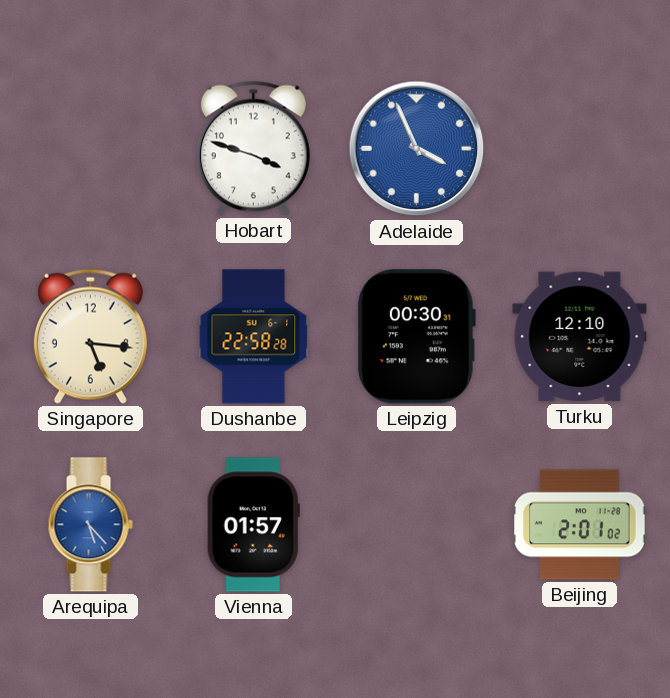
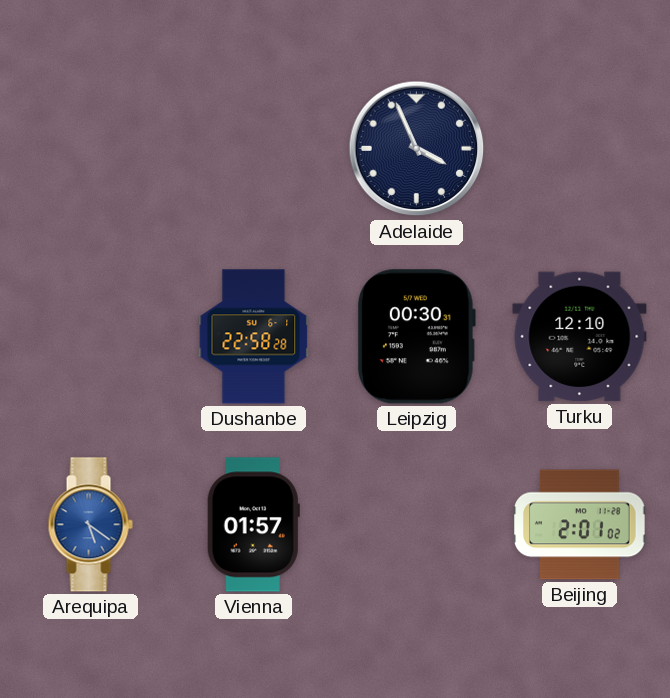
Hobart: 3:48 -> none
Adelaide dial: blue -> navy
Singapore: 5:16 -> none
Arequipa: 5:23 -> 5:21
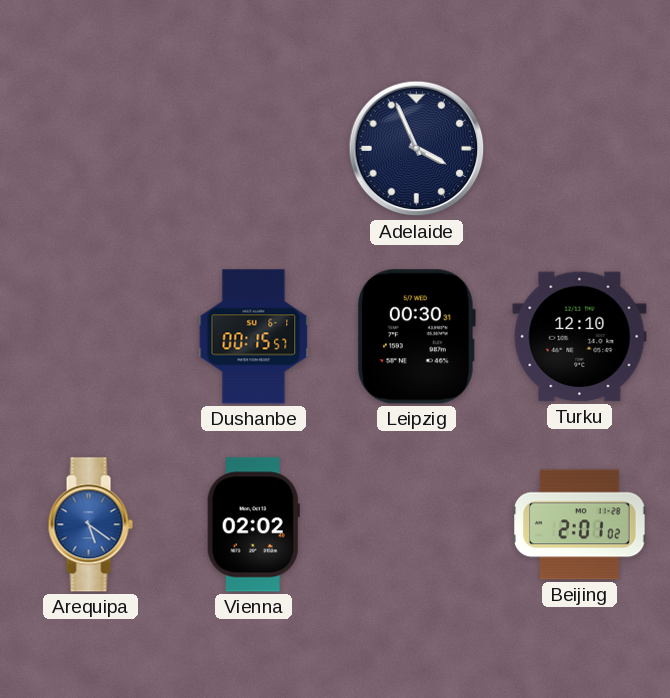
Dushanbe: 22:58 -> 00:15
Vienna: 01:57 -> 02:02
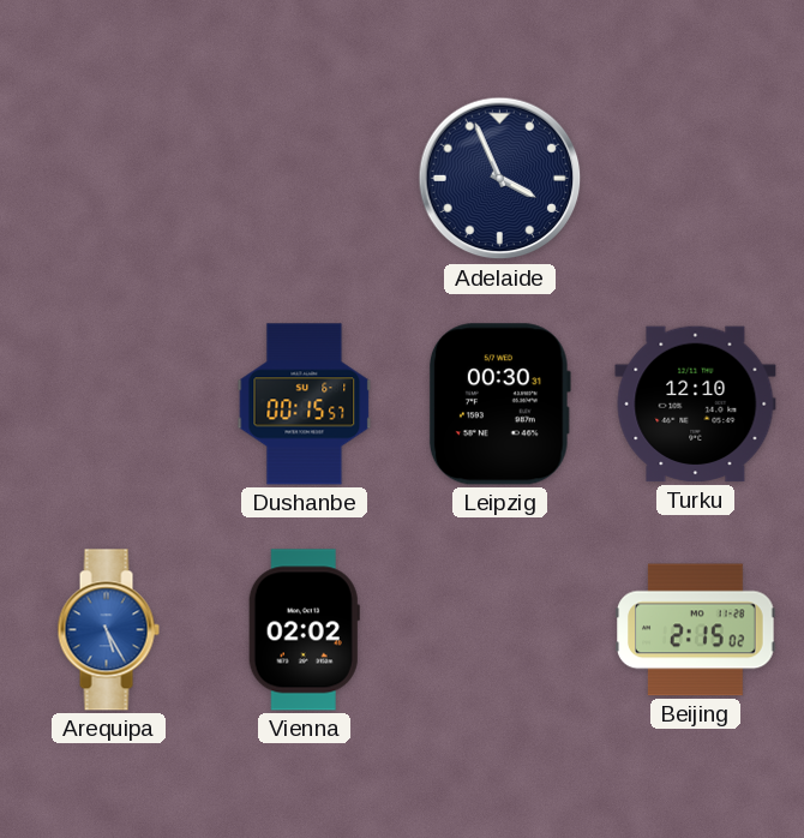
Arequipa: 5:21 -> 5:25
Beijing: 2:01 -> 2:15
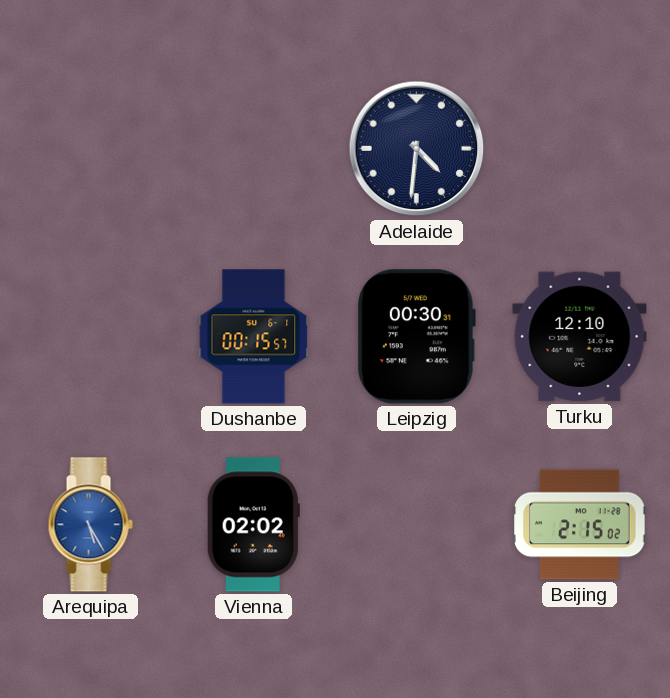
Adelaide: 3:56 -> 4:31
